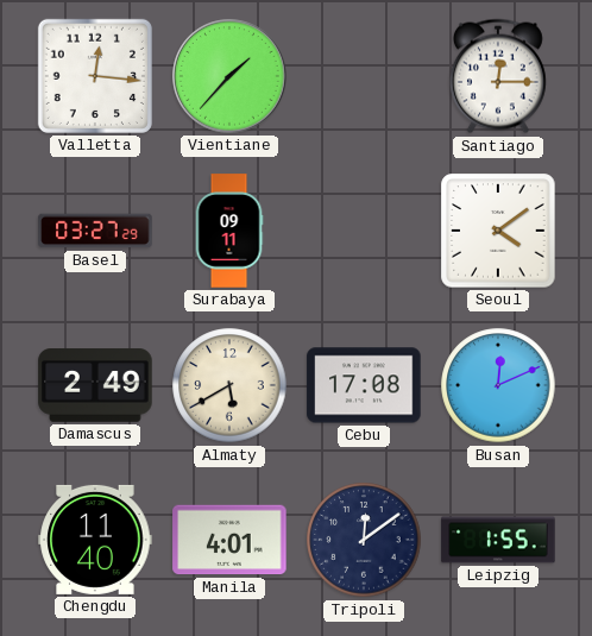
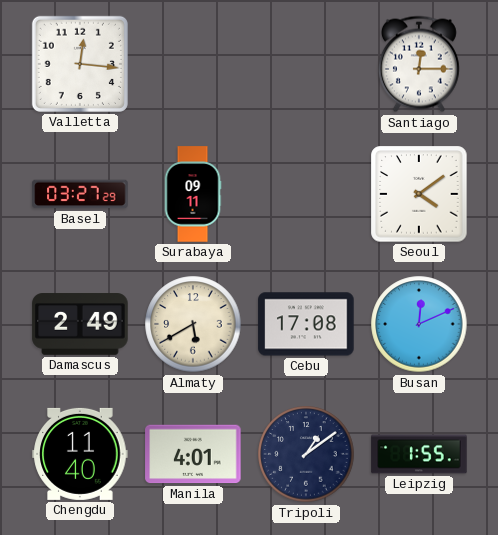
Vientiane: 1:37 -> none
Tripoli: 12:09 -> 1:09
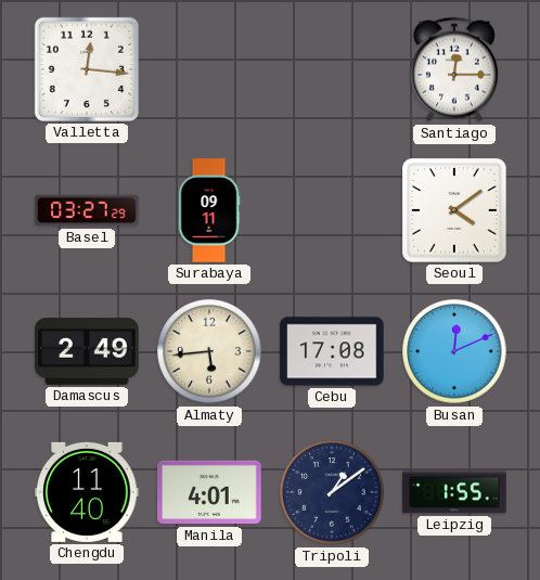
Almaty: 5:40 -> 5:44
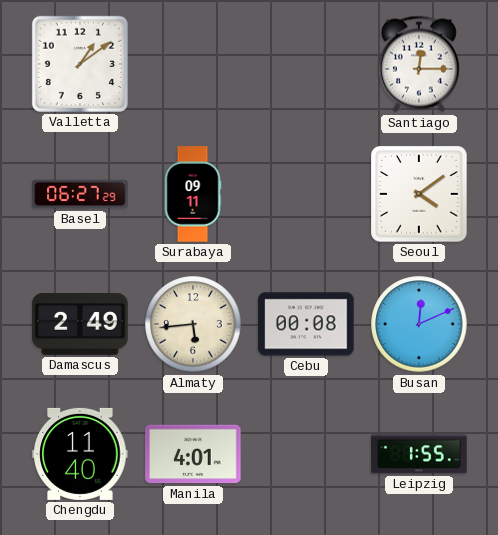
Valletta: 12:16 -> 1:09
Basel: 03:27 -> 06:27
Cebu: 17:08 -> 00:08
Tripoli: 1:09 -> none
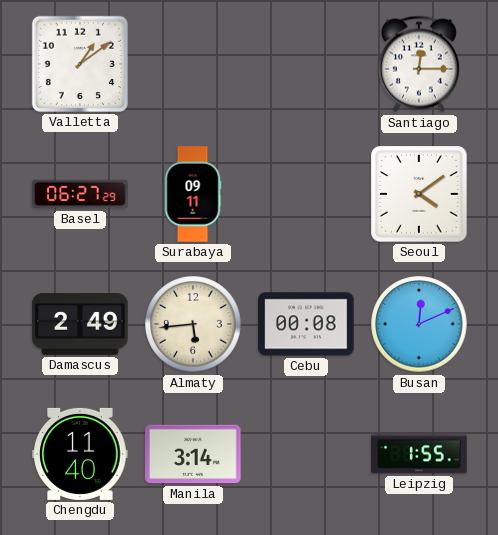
Manila: 4:01 -> 3:14
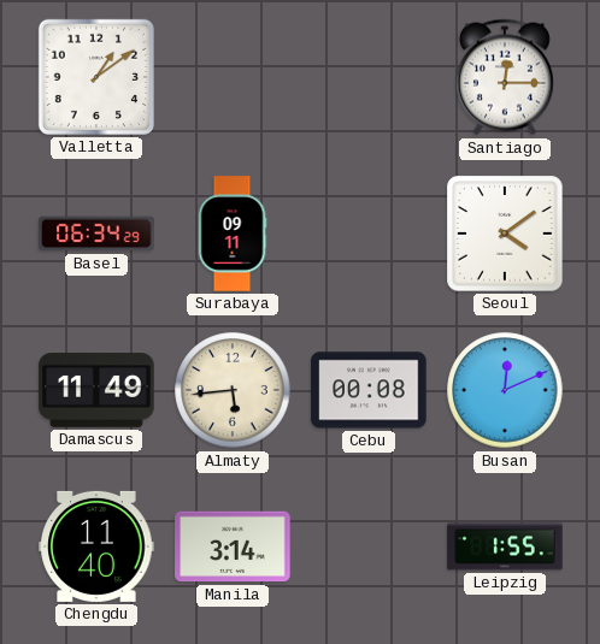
Basel: 06:27 -> 06:34
Damascus: 2:49 -> 11:49
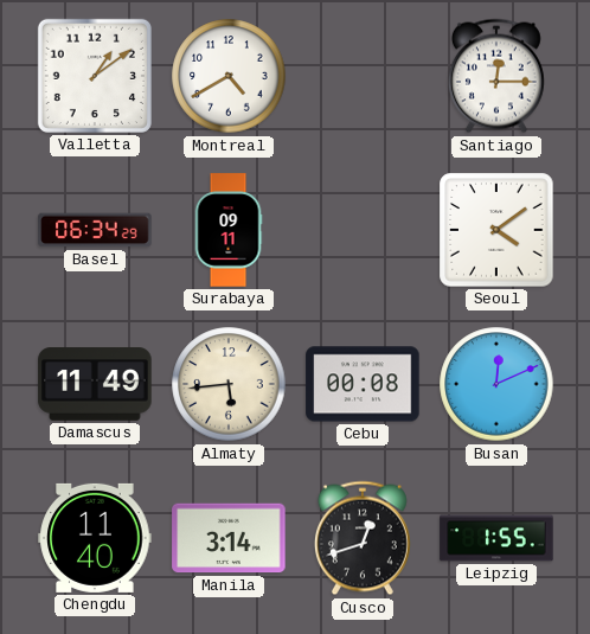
Montreal: none -> 4:40
Cusco: none -> 12:42
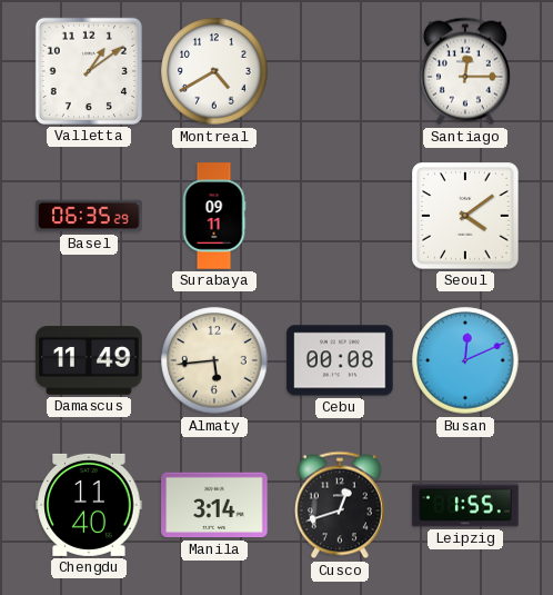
Basel: 06:34 -> 06:35
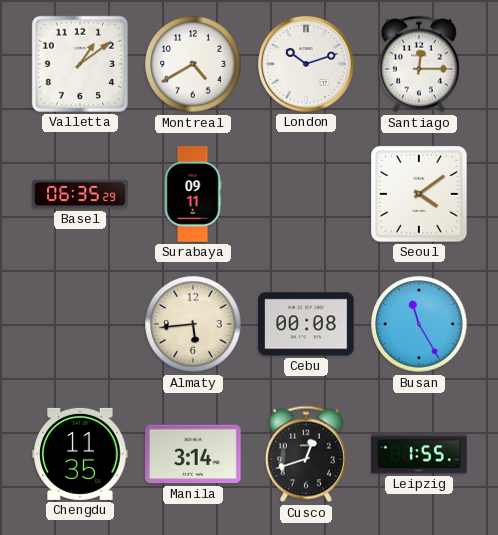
London: none -> 10:12
Damascus: 11:49 -> none
Busan: 12:11 -> 11:25
Chengdu: 11:40 -> 11:35
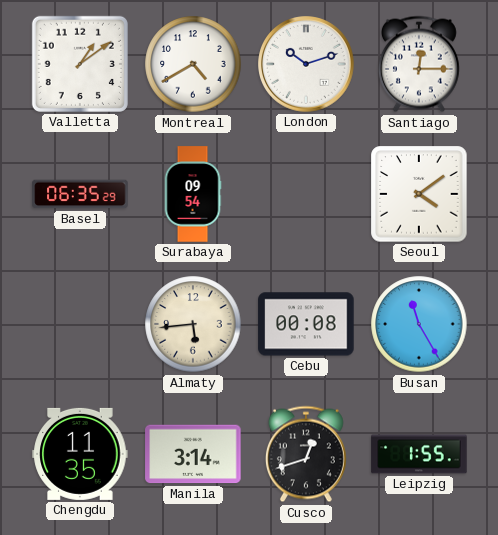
Surabaya: 09:11 -> 09:54
